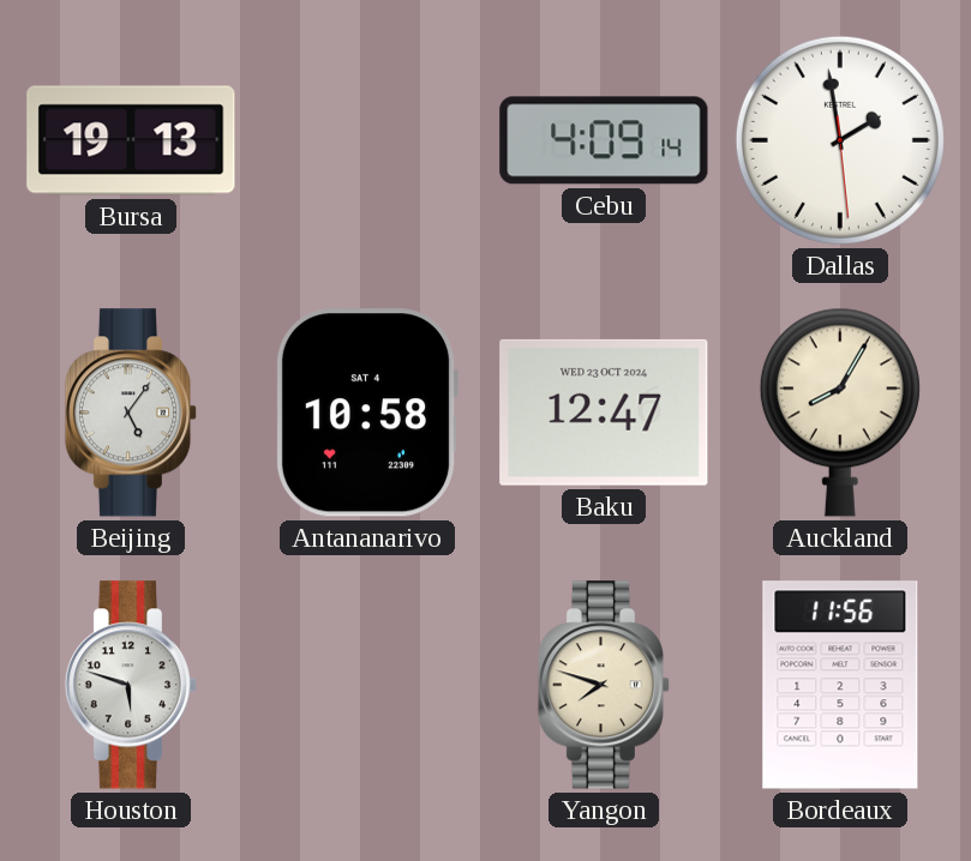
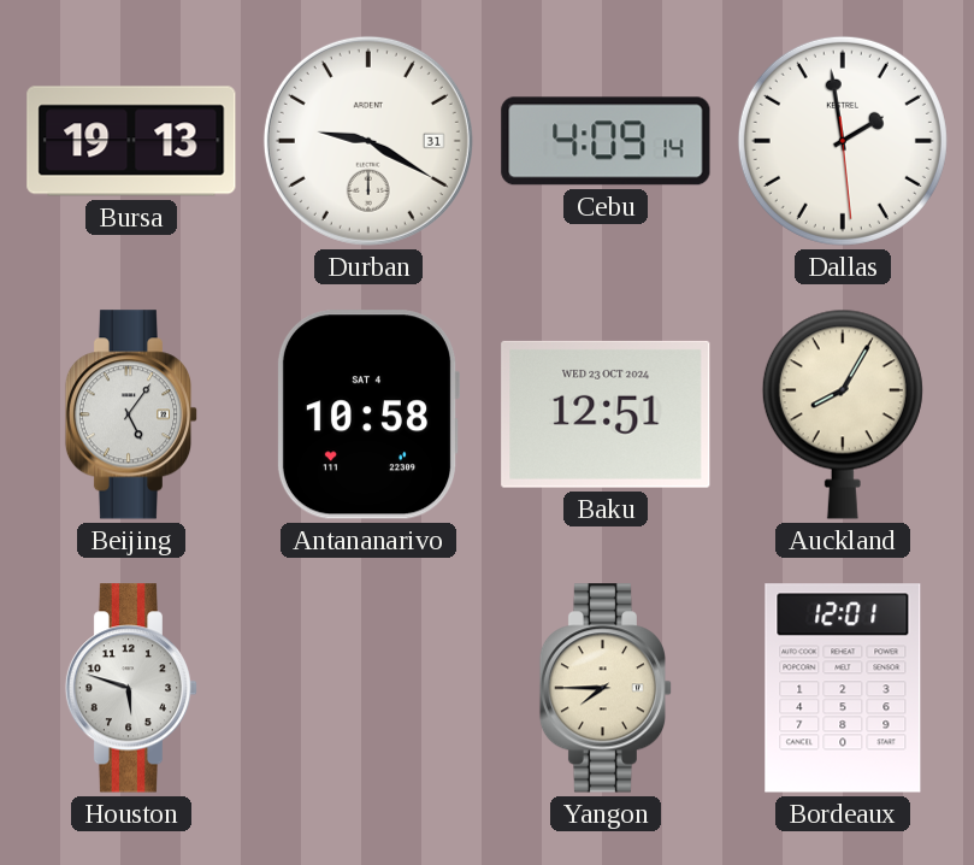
Durban: none -> 9:20
Baku: 12:47 -> 12:51
Yangon: 7:48 -> 7:45
Bordeaux: 11:56 -> 12:01
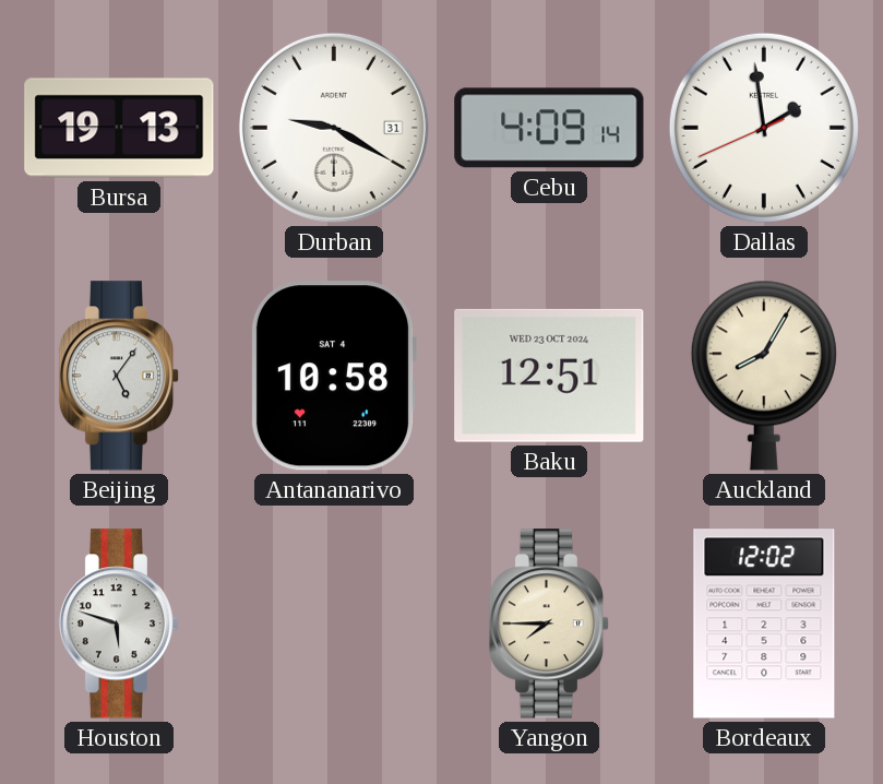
Dallas: 1:58:29 -> 1:58:41
Bordeaux: 12:01 -> 12:02
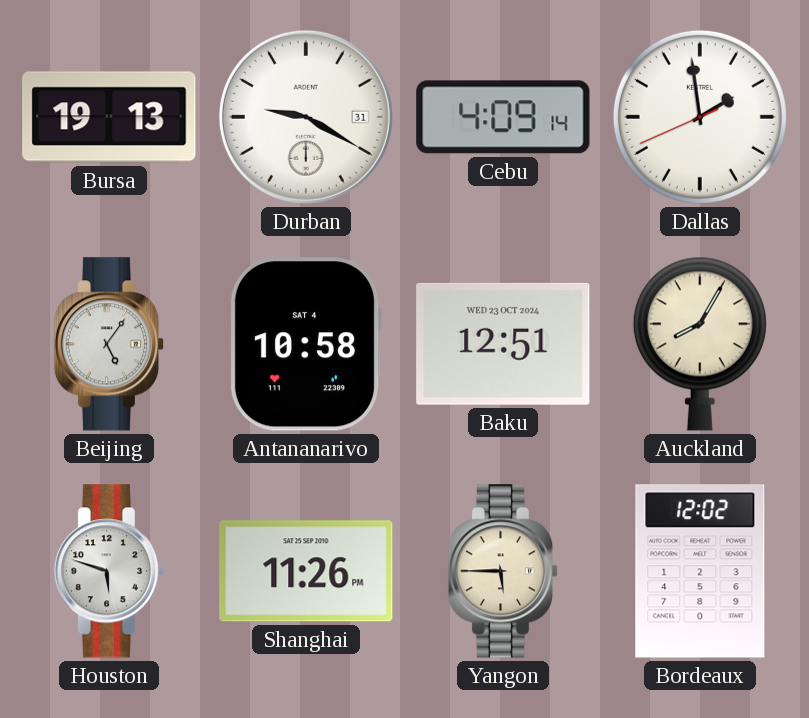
Shanghai: none -> 11:26
Yangon: 7:45 -> 5:45
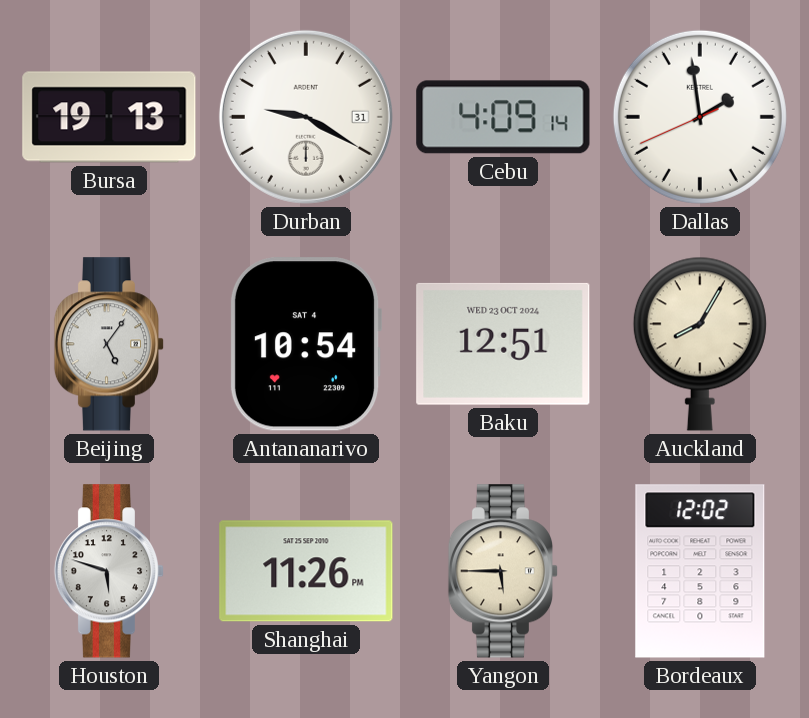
Antananarivo: 10:58 -> 10:54
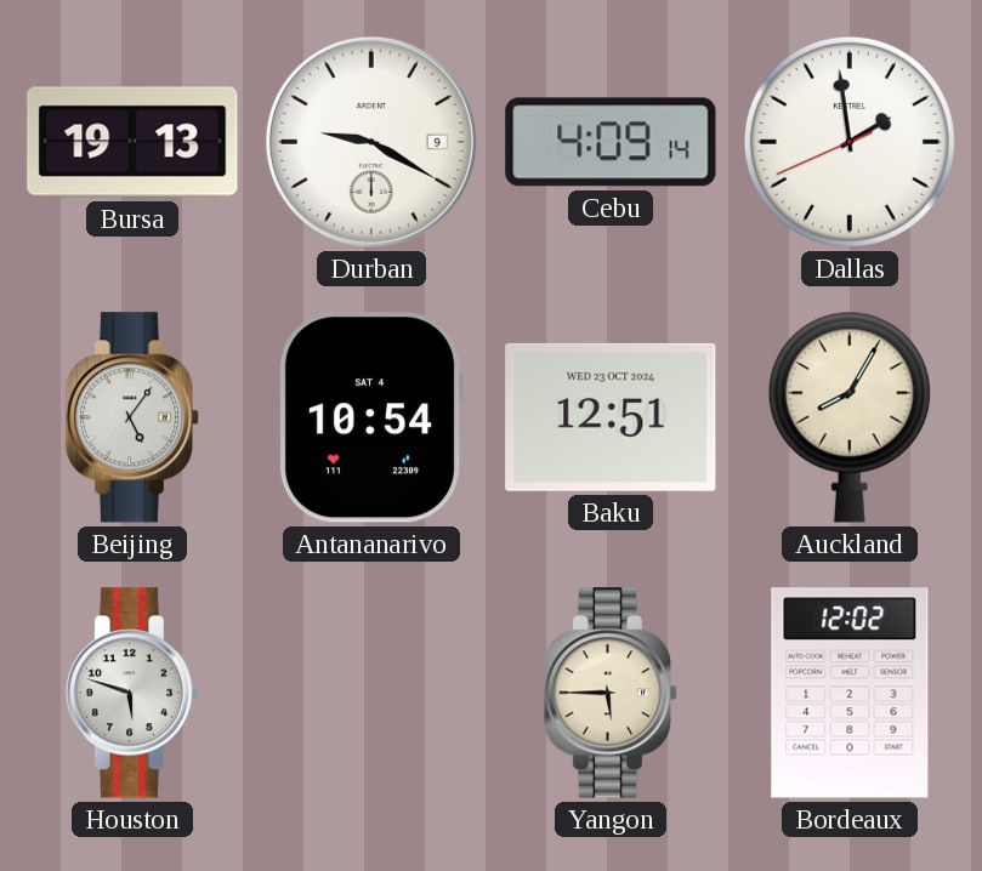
Durban date: 31 -> 9
Shanghai: 11:26 -> none
